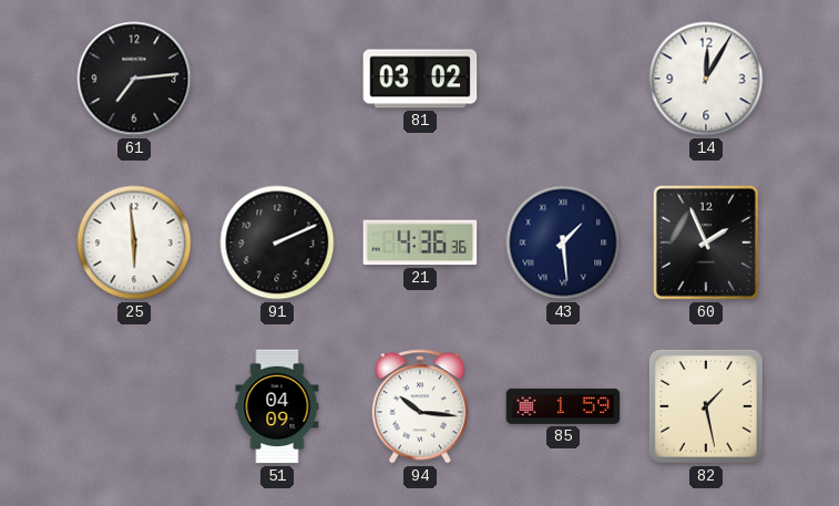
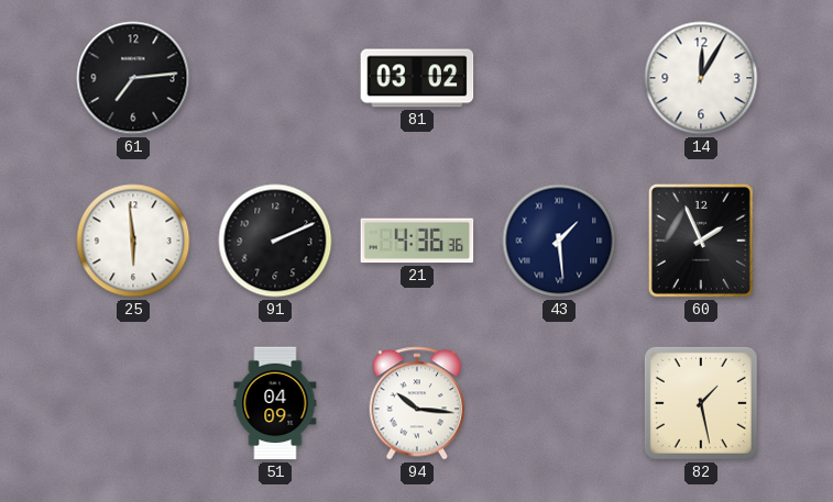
85: 1:59 -> none
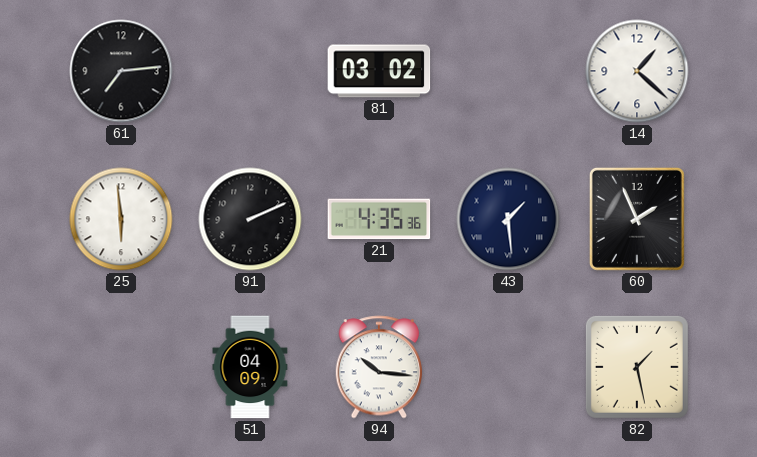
14: 12:05 -> 1:22
21: 4:36 -> 4:35
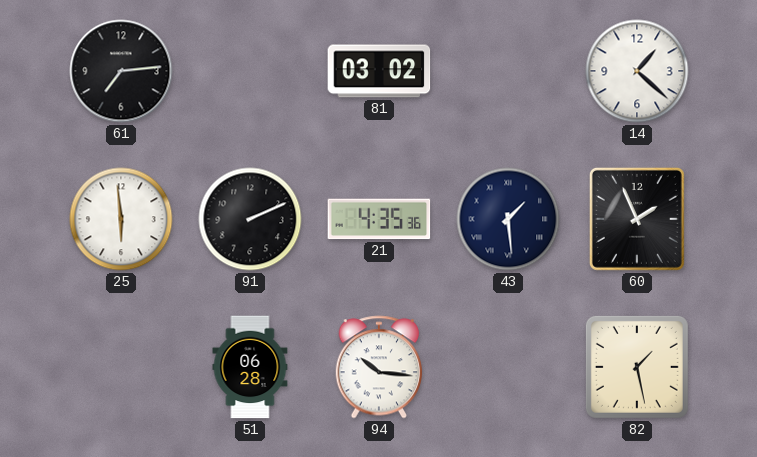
51: 04:09 -> 06:28
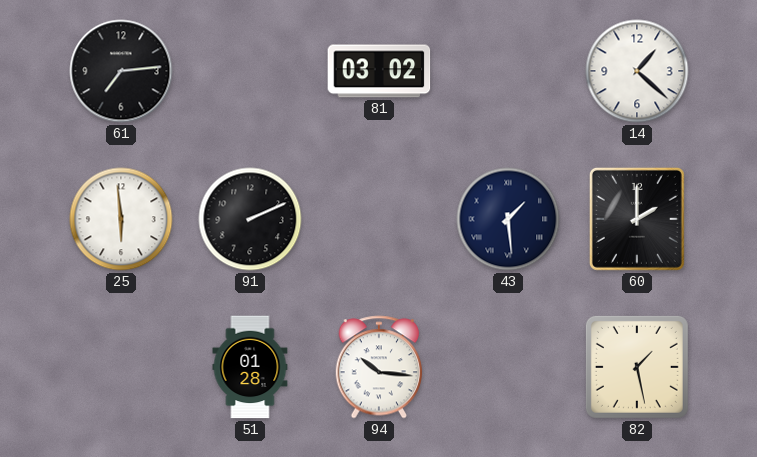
21: 4:35 -> none
60: 1:56 -> 2:00
51: 06:28 -> 01:28
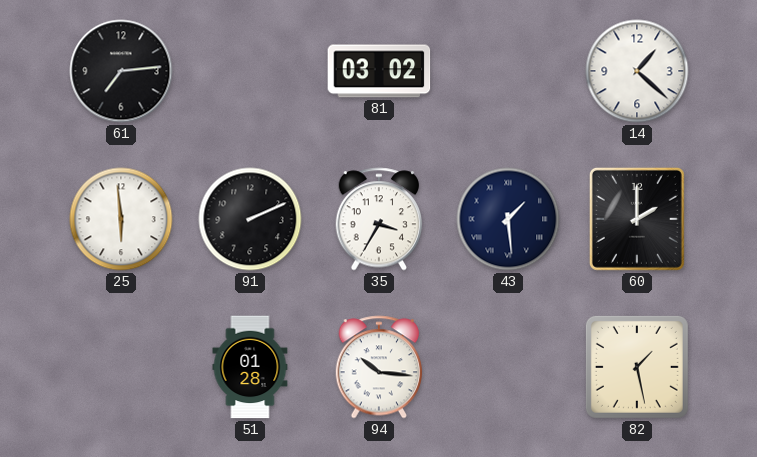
35: none -> 3:35
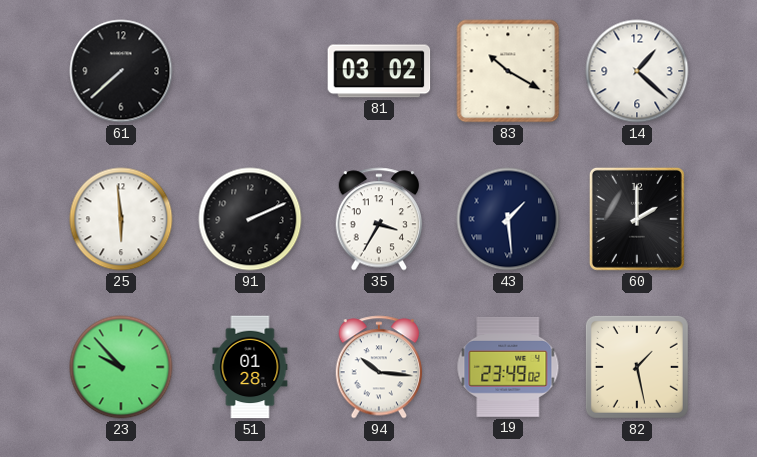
61: 7:14 -> 7:38
83: none -> 10:20
23: none -> 9:53
19: none -> 23:49
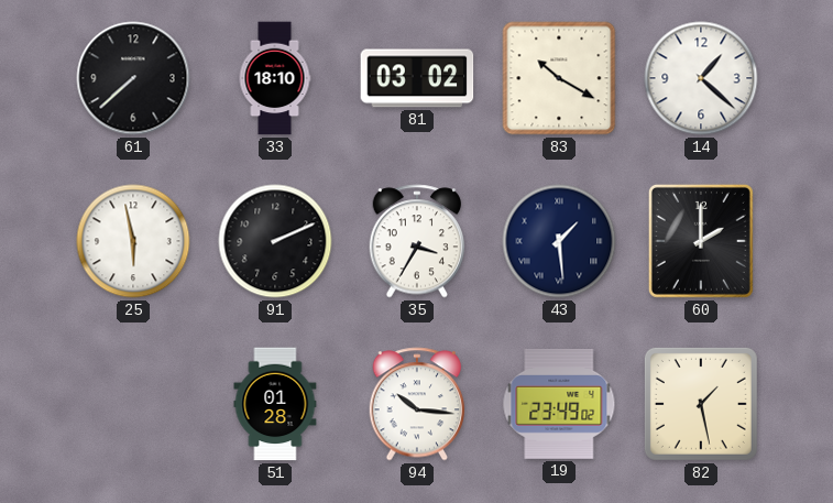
33: none -> 18:10
25: 5:59 -> 5:58
23: 9:53 -> none
